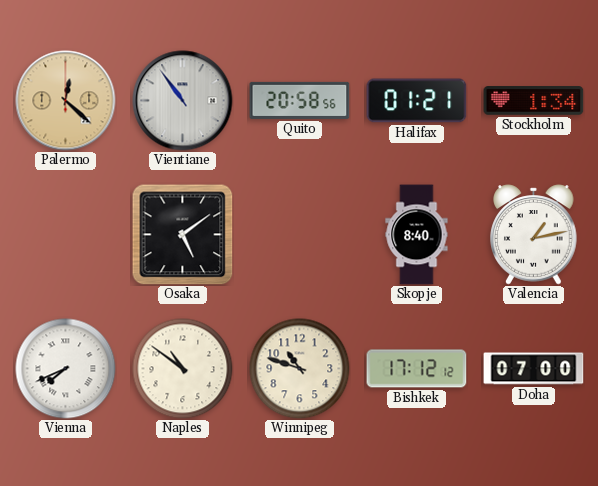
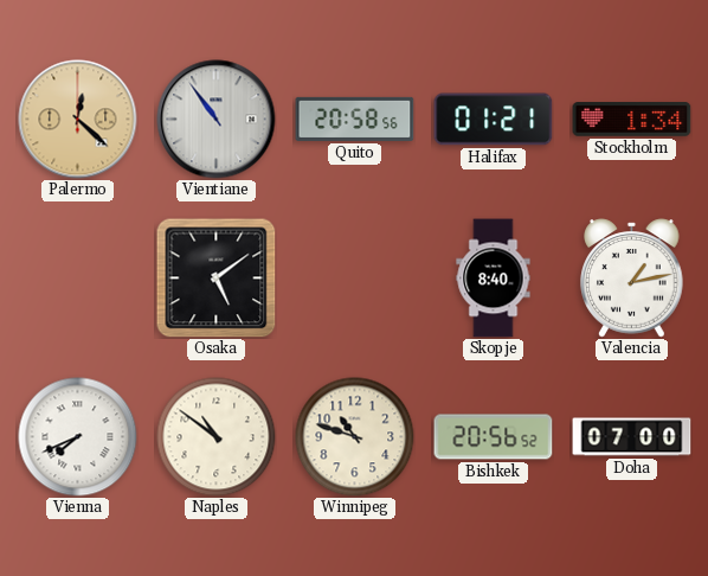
Bishkek: 17:12 -> 20:56
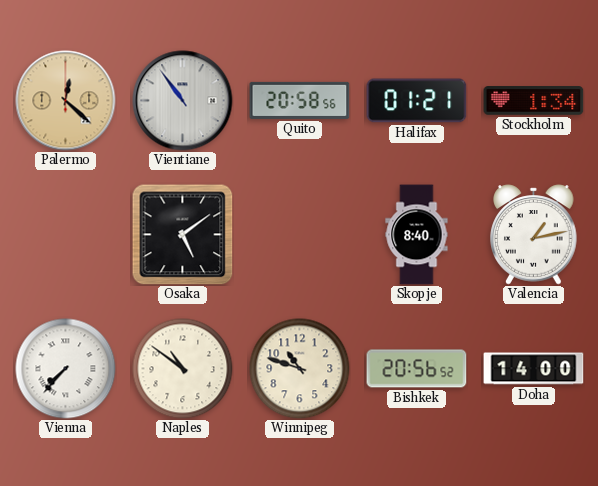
Vienna: 7:41 -> 7:37
Doha: 07:00 -> 14:00
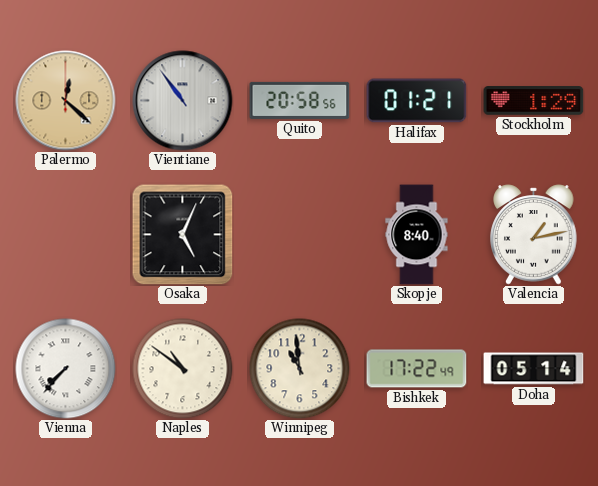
Stockholm: 1:34 -> 1:29
Osaka: 5:09 -> 5:04
Winnipeg: 10:48 -> 10:59
Bishkek: 20:56 -> 17:22
Doha: 14:00 -> 05:14
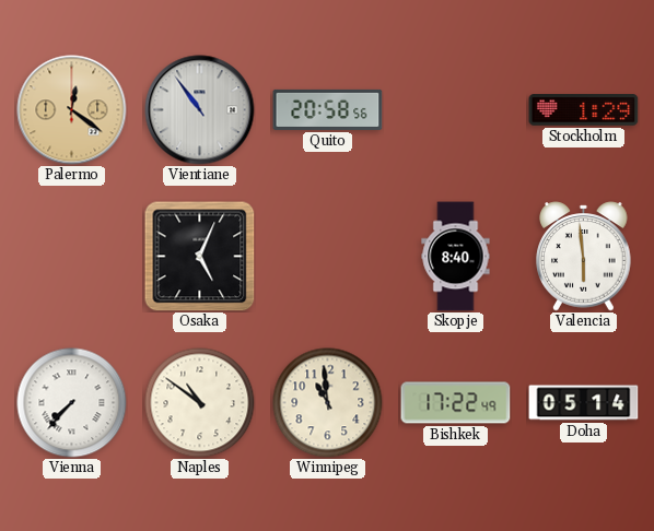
Palermo: 12:22 -> 12:21
Halifax: 01:21 -> none
Valencia: 1:13 -> 5:59
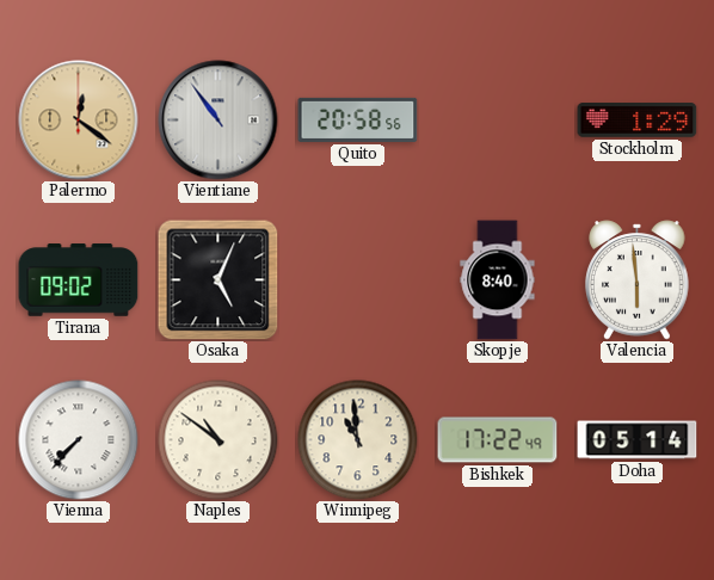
Tirana: none -> 09:02
